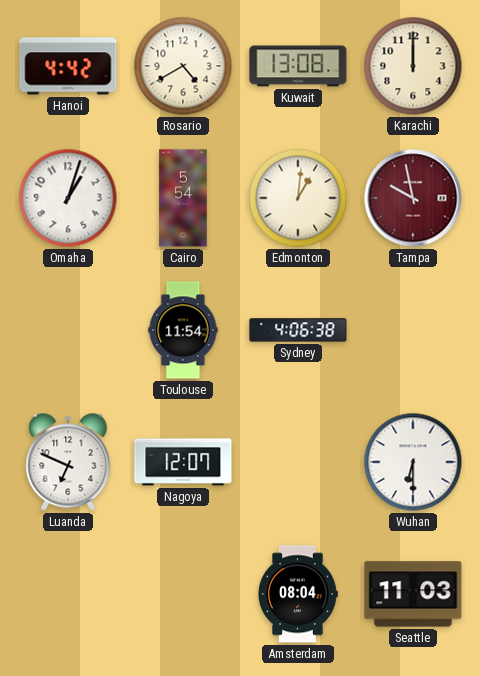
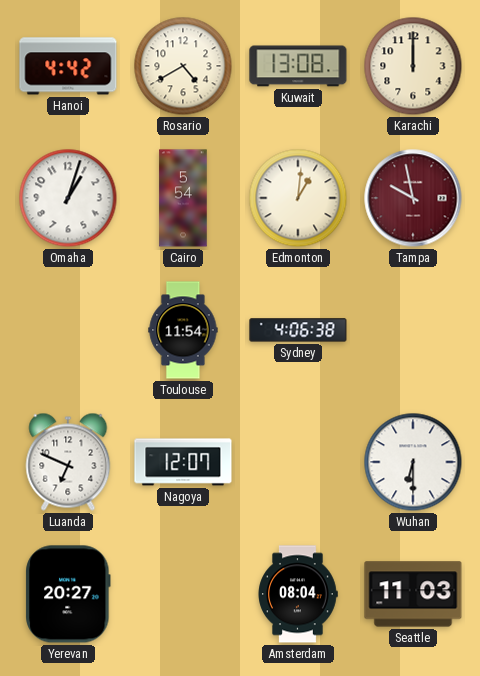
Yerevan: none -> 20:27
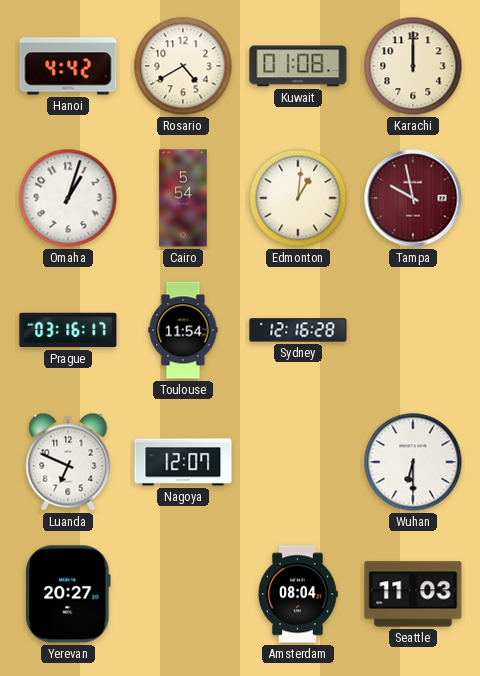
Kuwait: 13:08 -> 01:08
Prague: none -> 03:16
Sydney: 4:06 -> 12:16
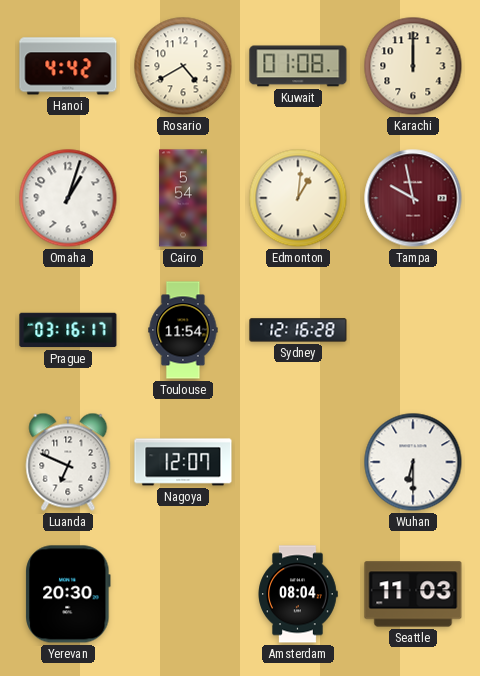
Yerevan: 20:27 -> 20:30
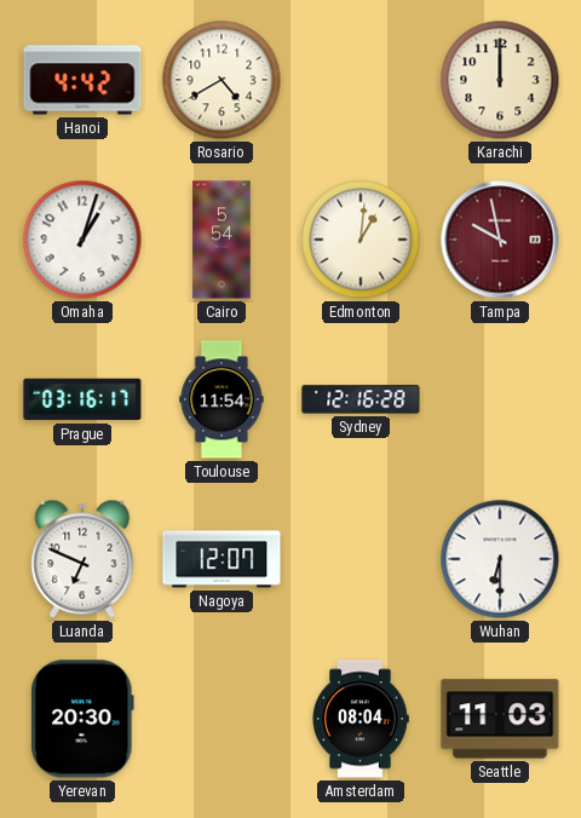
Kuwait: 01:08 -> none
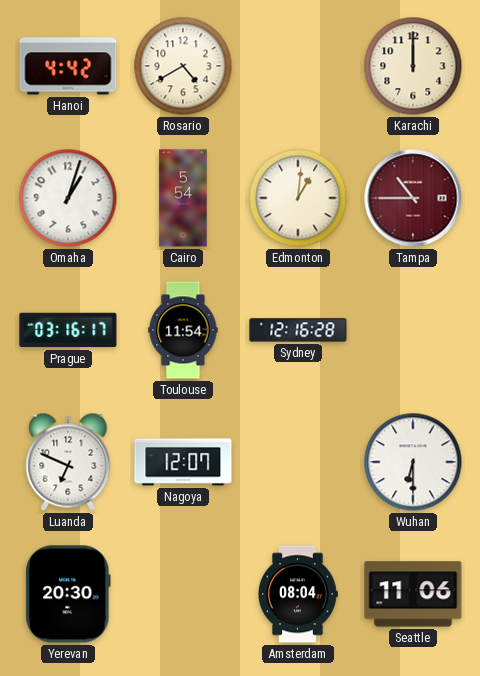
Tampa: 9:58 -> 10:45
Seattle: 11:03 -> 11:06
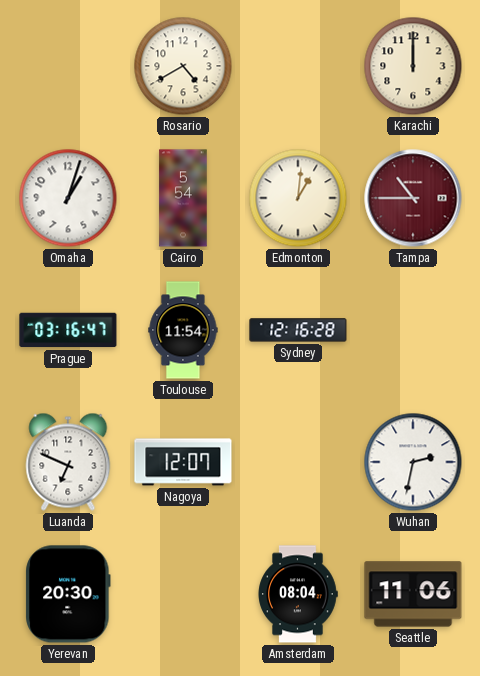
Hanoi: 4:42 -> none
Prague: 03:16:17 -> 03:16:47
Wuhan: 6:30 -> 2:32
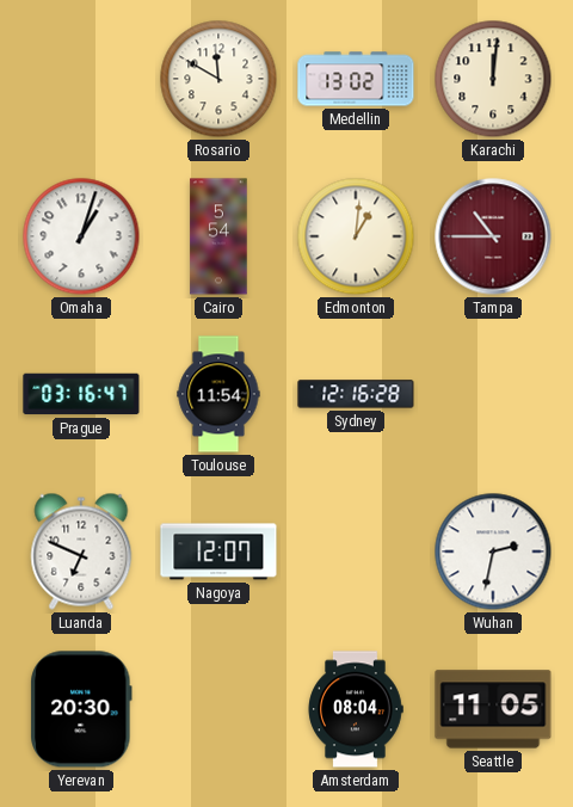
Rosario: 4:40 -> 11:50
Medellin: none -> 13:02
Karachi: 12:00 -> 12:01
Seattle: 11:06 -> 11:05
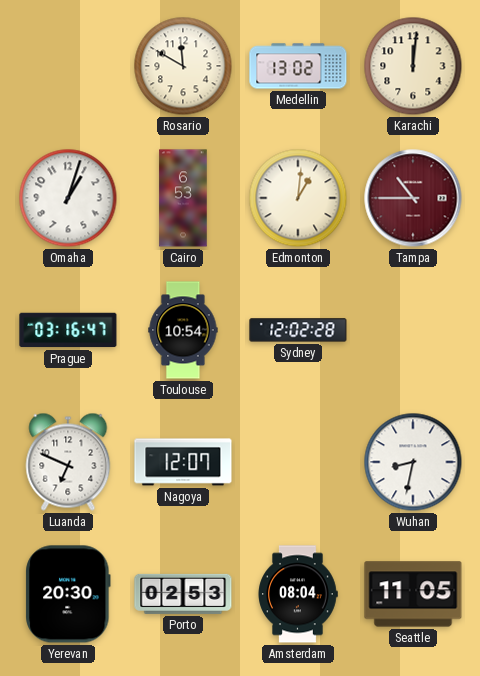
Cairo: 5:54 -> 6:53
Toulouse: 11:54 -> 10:54
Sydney: 12:16 -> 12:02
Wuhan: 2:32 -> 8:32
Porto: none -> 02:53
